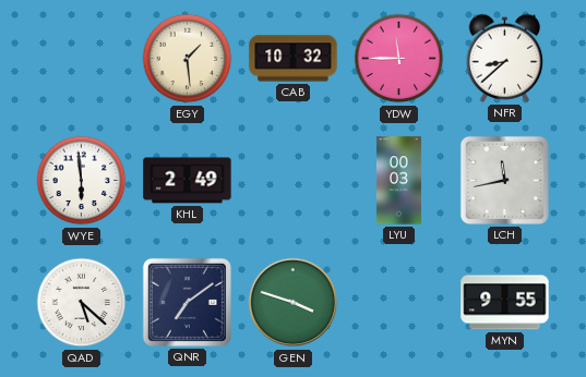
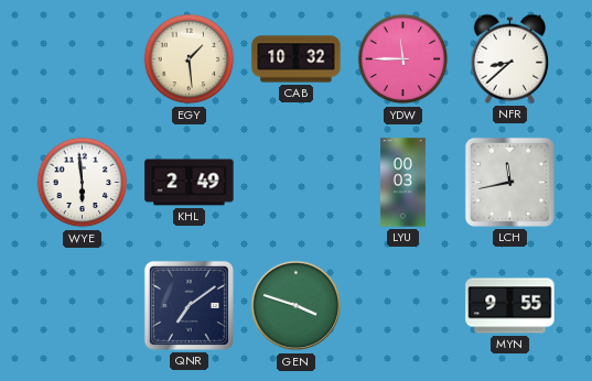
QAD: 5:22 -> none
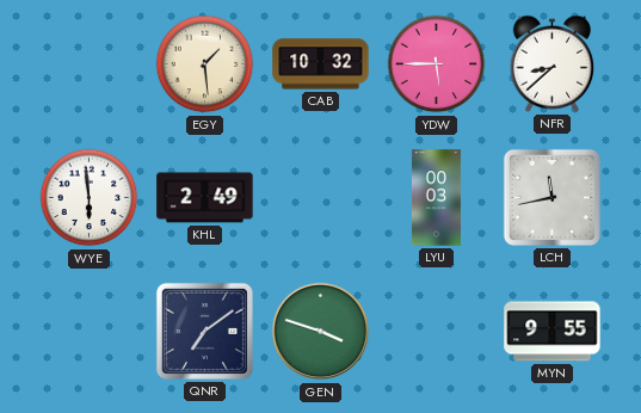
YDW: 11:45 -> 5:45
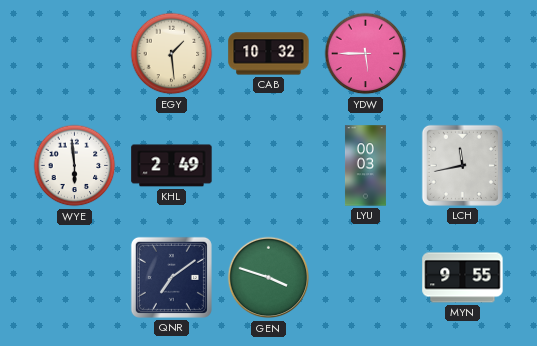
NFR: 8:38 -> none
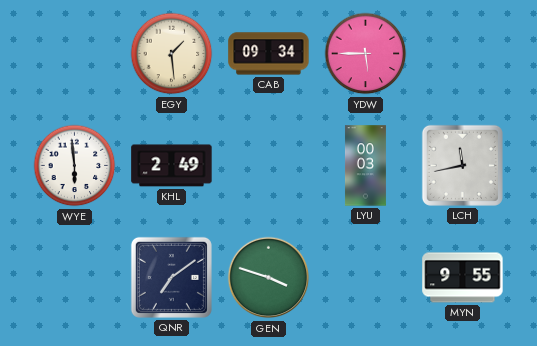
CAB: 10:32 -> 09:34
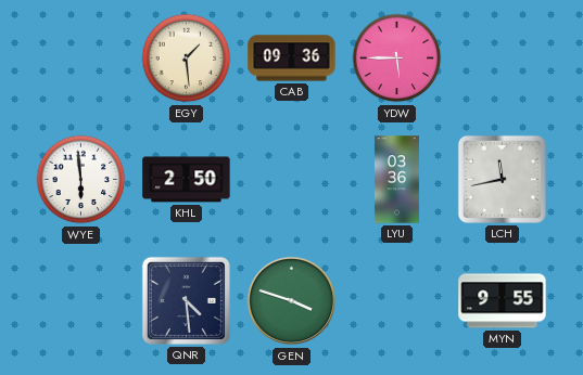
CAB: 09:34 -> 09:36
KHL: 2:49 -> 2:50
LYU: 00:03 -> 03:36
QNR: 7:09 -> 4:29
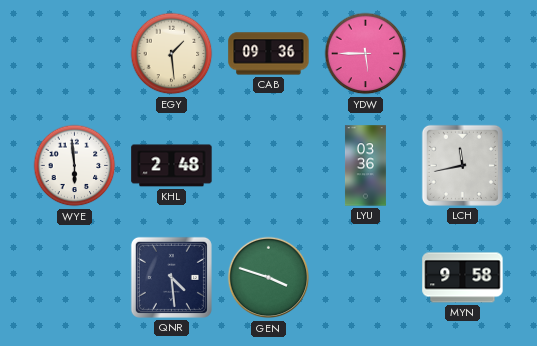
KHL: 2:50 -> 2:48
MYN: 9:55 -> 9:58
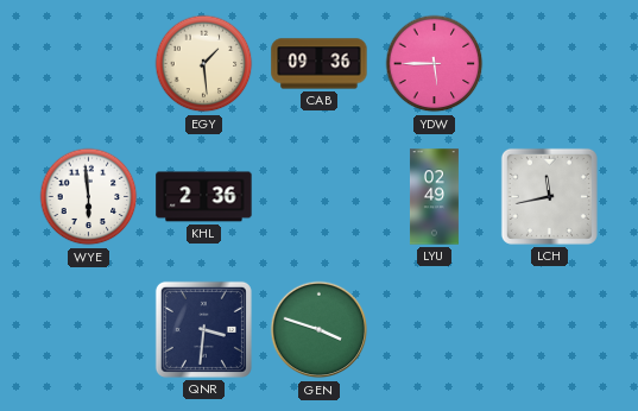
KHL: 2:48 -> 2:36
LYU: 03:36 -> 02:49
QNR: 4:29 -> 3:31
MYN: 9:58 -> none
